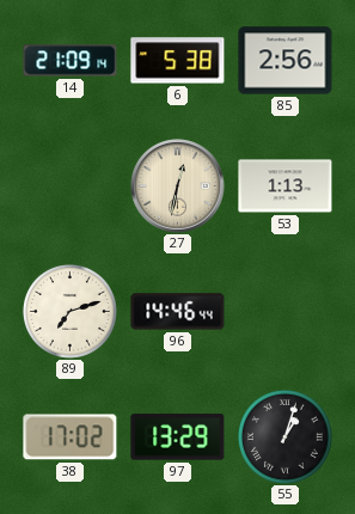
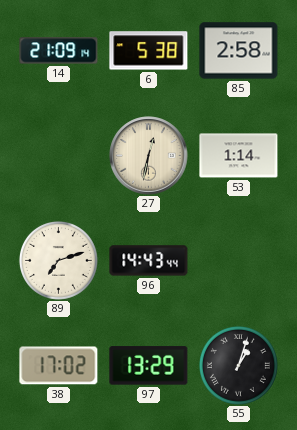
85: 2:56 -> 2:58
53: 1:13 -> 1:14
96: 14:46 -> 14:43
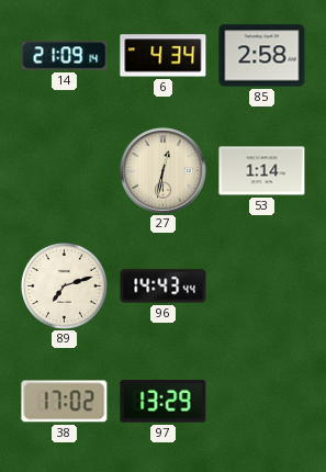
6: 5:38 -> 4:34
55: 1:03 -> none
